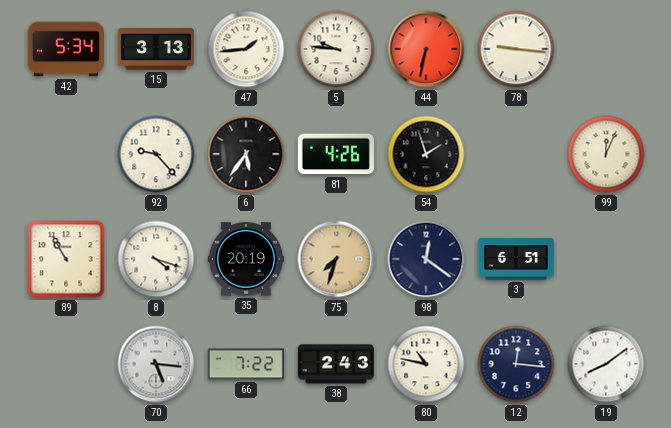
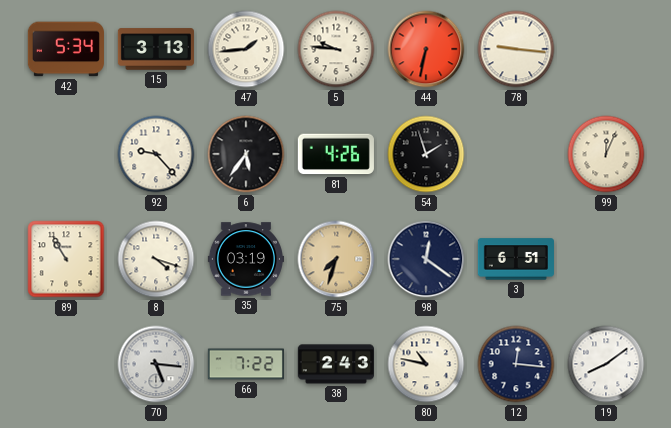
35: 20:19 -> 03:19
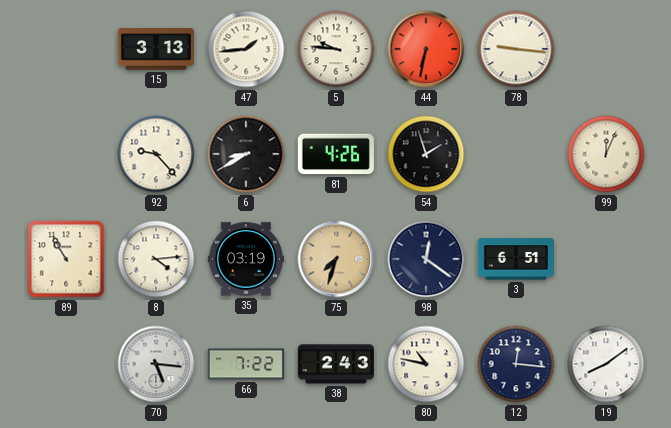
42: 5:34 -> none
6: 5:36 -> 8:40
8: 4:18 -> 4:14
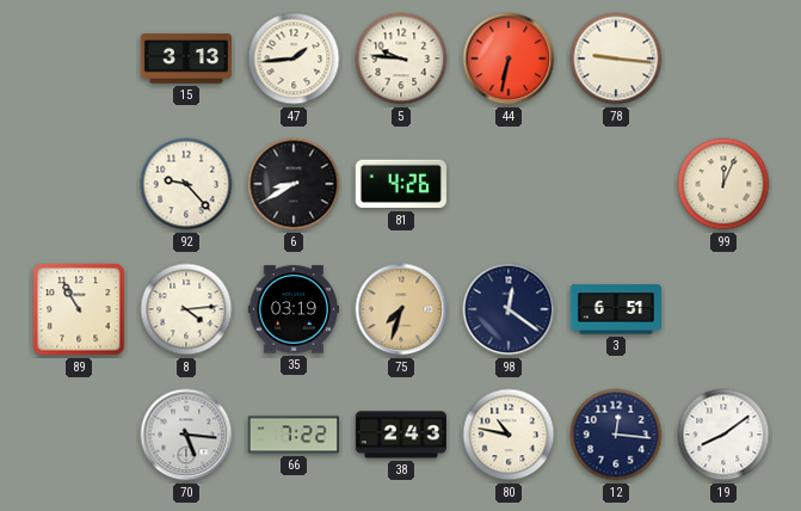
54: 1:57 -> none
